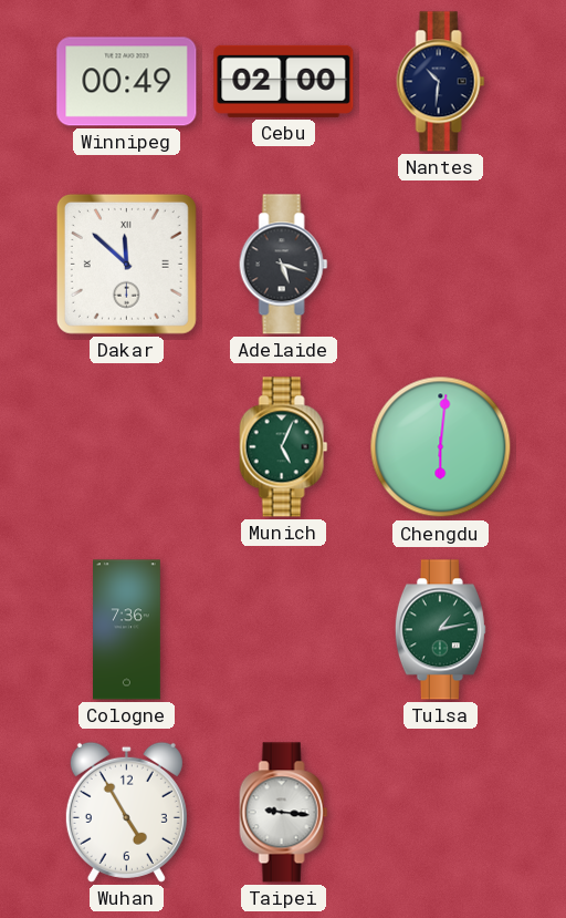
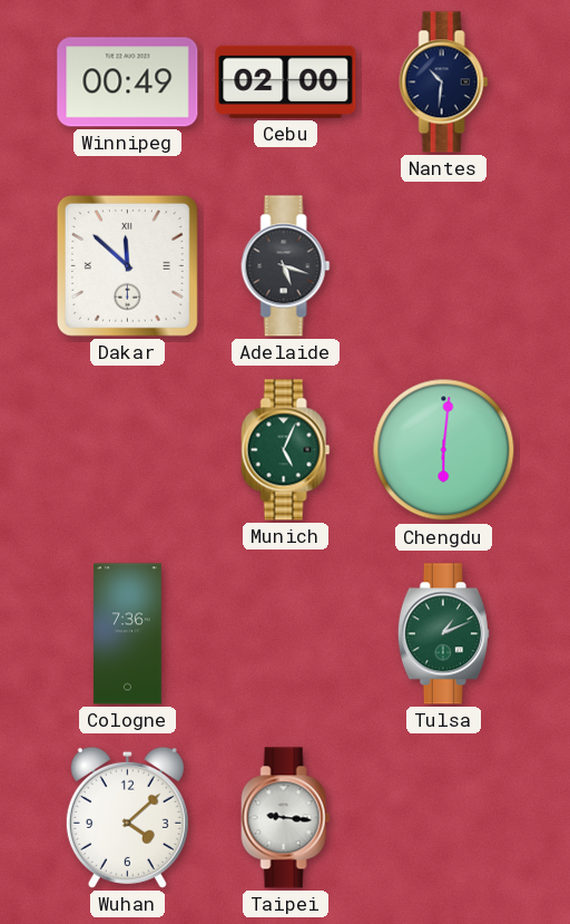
Tulsa: 1:13 -> 1:11
Wuhan: 4:55 -> 4:08
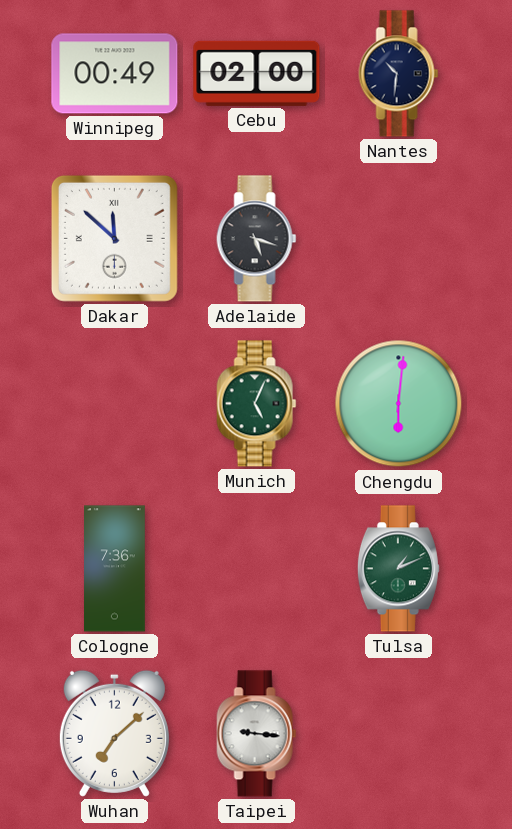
Wuhan: 4:08 -> 7:08
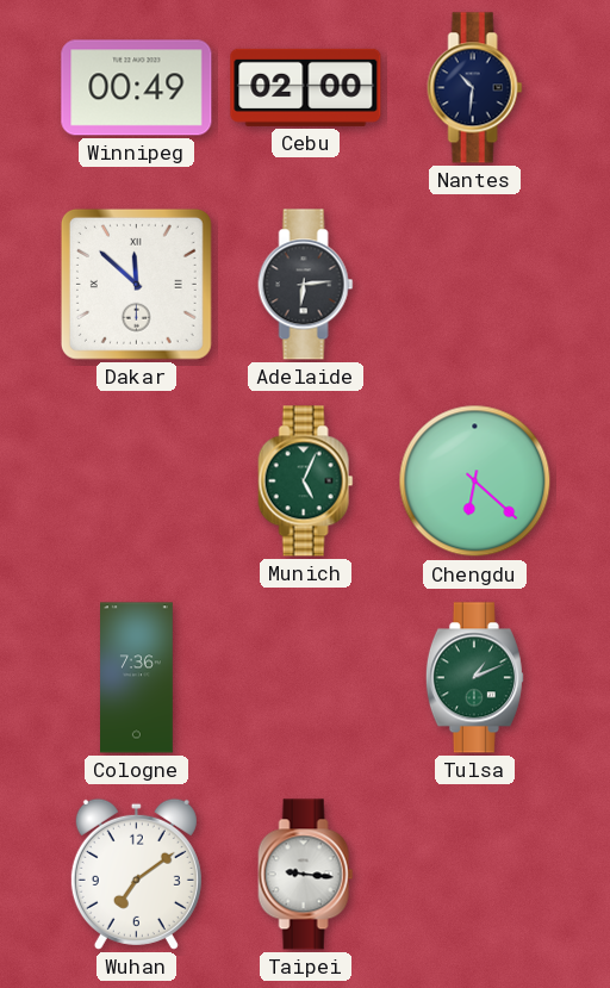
Adelaide: 5:18 -> 6:14
Chengdu: 6:01 -> 6:22
Wuhan: 7:08 -> 7:09
